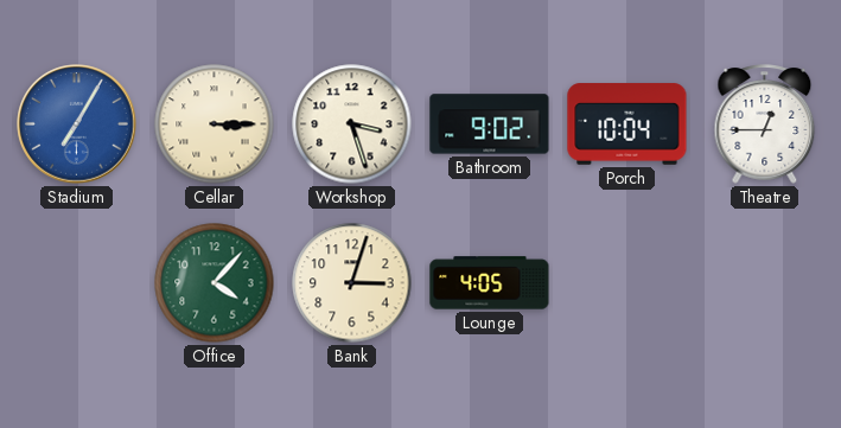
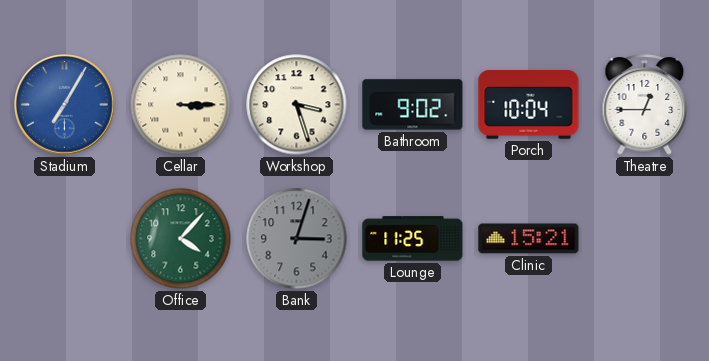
Bank dial: cream -> grey
Lounge: 4:05 -> 11:25
Clinic: none -> 15:21
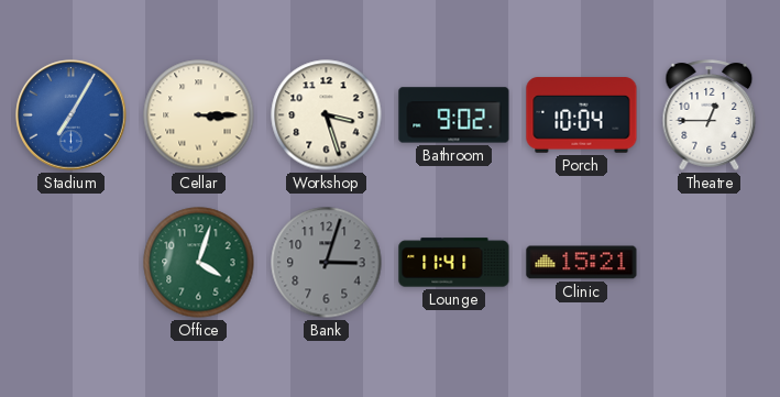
Office: 4:07 -> 4:03
Lounge: 11:25 -> 11:41
